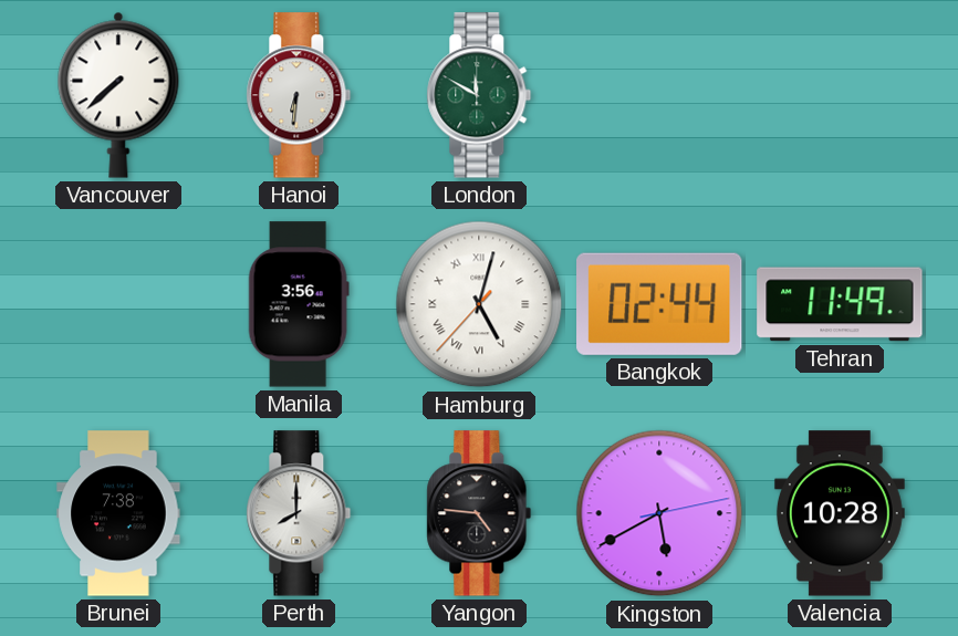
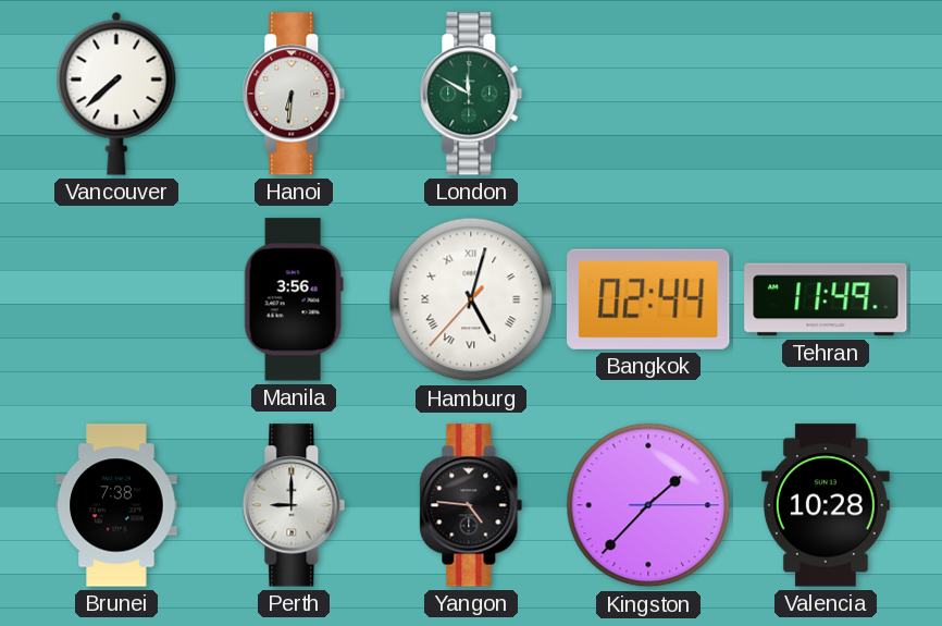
Perth: 8:00 -> 9:00
Kingston: 5:40 -> 1:37
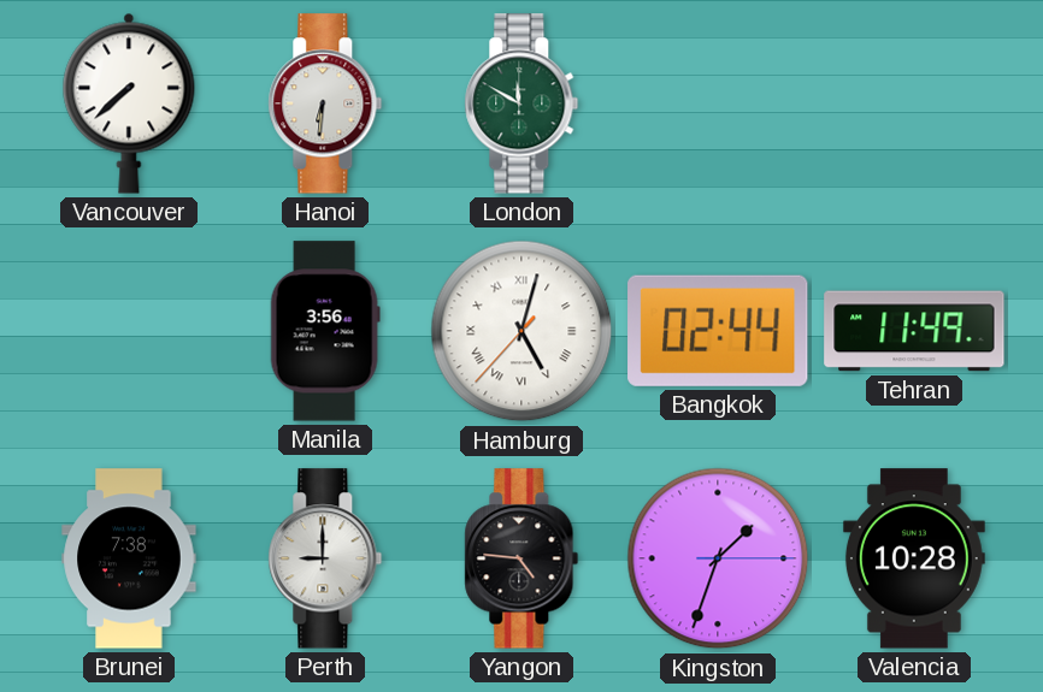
Kingston: 1:37 -> 1:33
